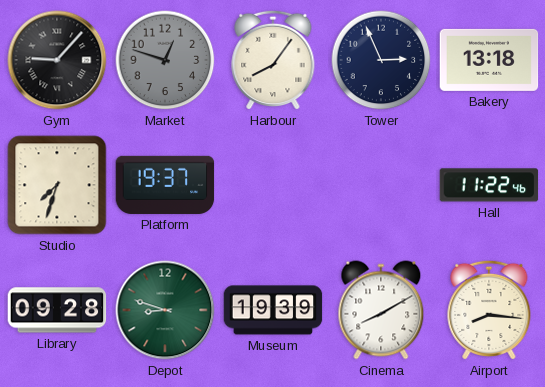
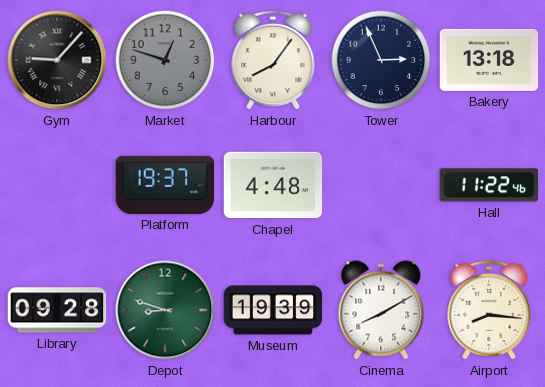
Studio: 7:33 -> none
Chapel: none -> 4:48
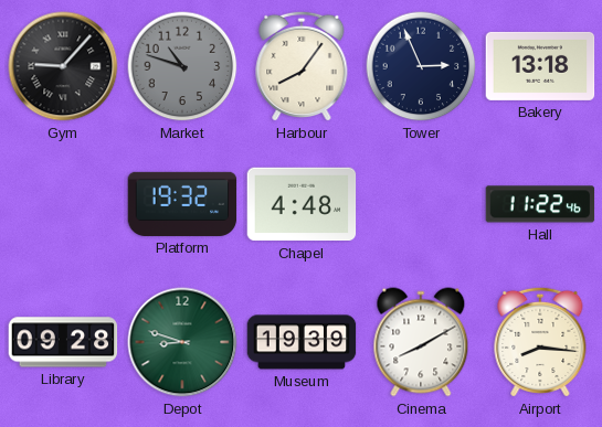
Market: 12:48 -> 10:48
Platform: 19:37 -> 19:32
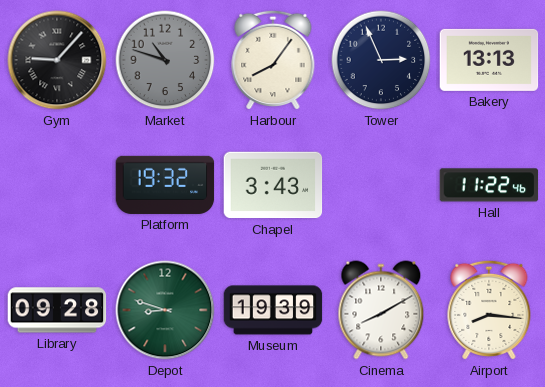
Bakery: 13:18 -> 13:13
Chapel: 4:48 -> 3:43
